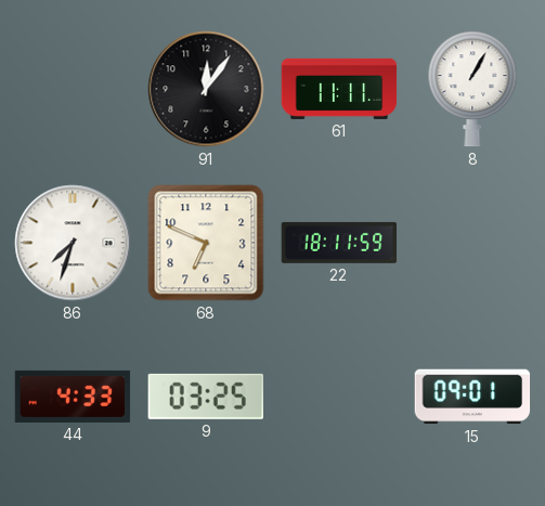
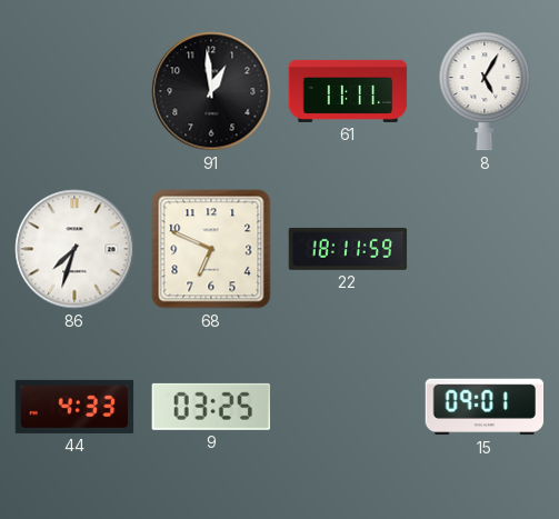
91: 12:06 -> 12:59
8: 1:05 -> 5:05
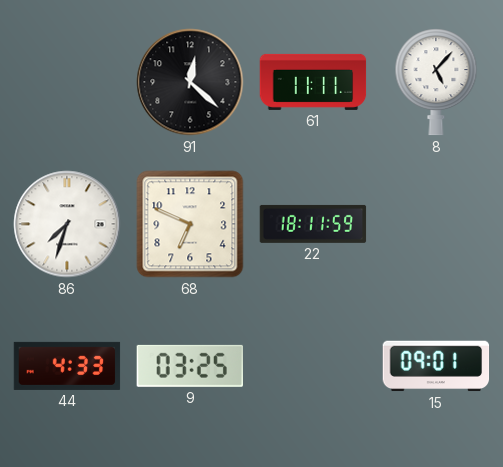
91: 12:59 -> 12:22
8: 5:05 -> 5:07
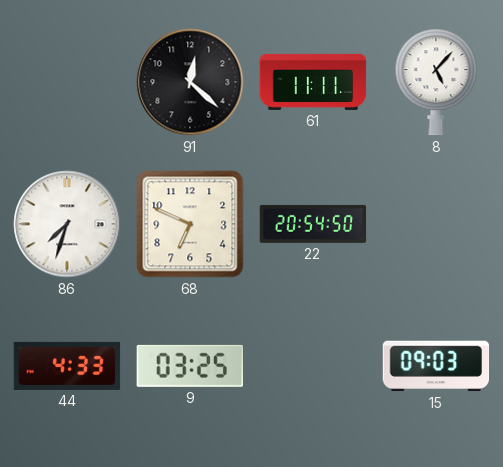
22: 18:11 -> 20:54
15: 09:01 -> 09:03
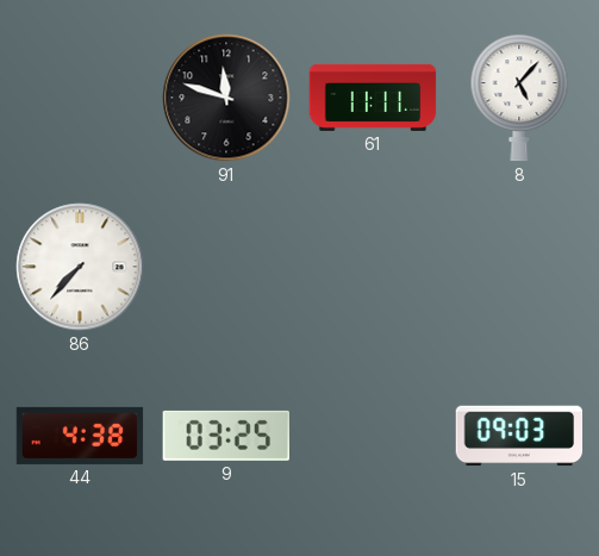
91: 12:22 -> 11:48
86: 7:33 -> 7:37
68: 6:49 -> none
22: 20:54 -> none
44: 4:33 -> 4:38
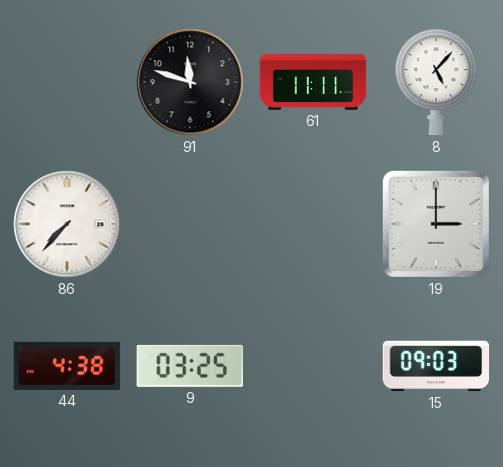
19: none -> 3:00
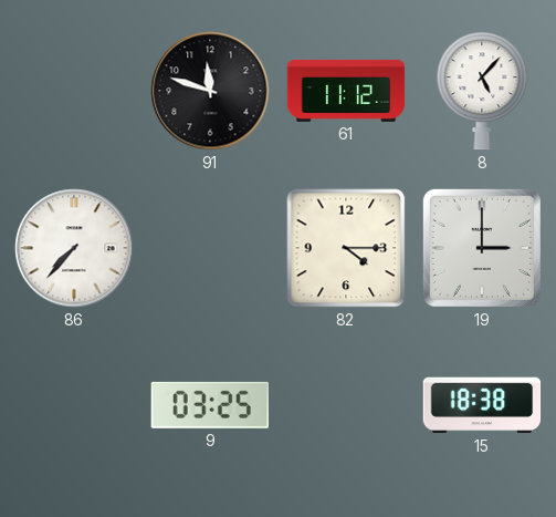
61: 11:11 -> 11:12
82: none -> 4:15
44: 4:38 -> none
15: 09:03 -> 18:38
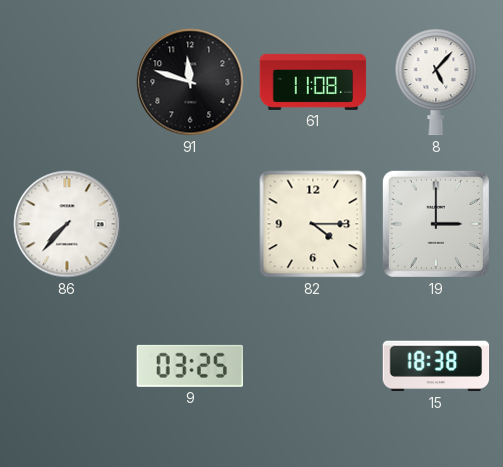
61: 11:12 -> 11:08
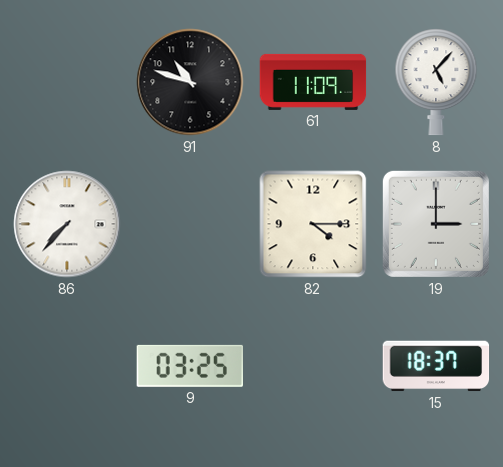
91: 11:48 -> 10:48
61: 11:08 -> 11:09
15: 18:38 -> 18:37
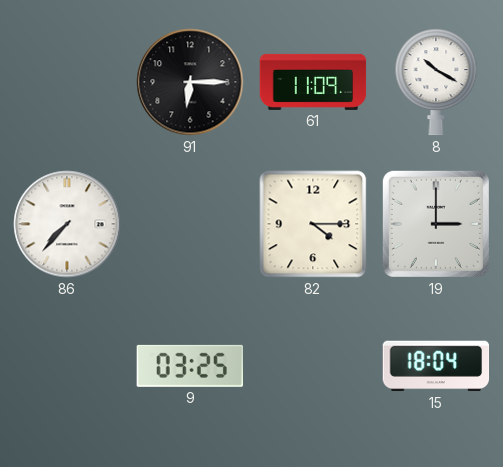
91: 10:48 -> 6:15
8: 5:07 -> 10:20
15: 18:37 -> 18:04
